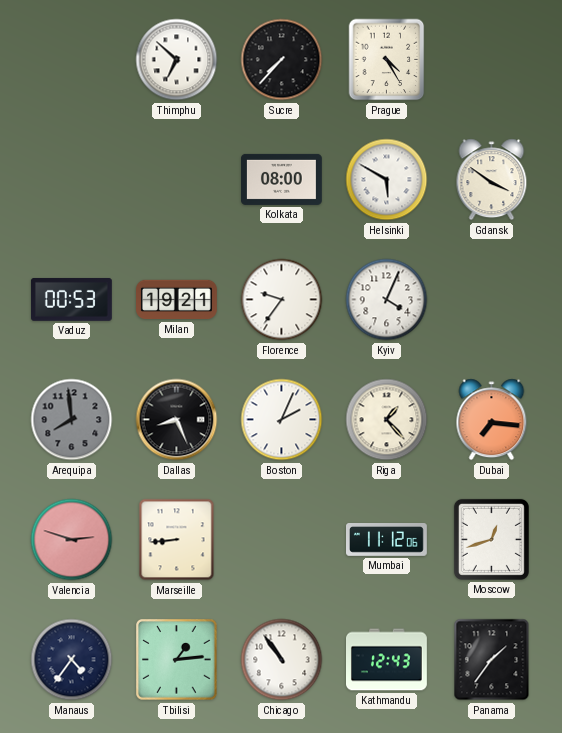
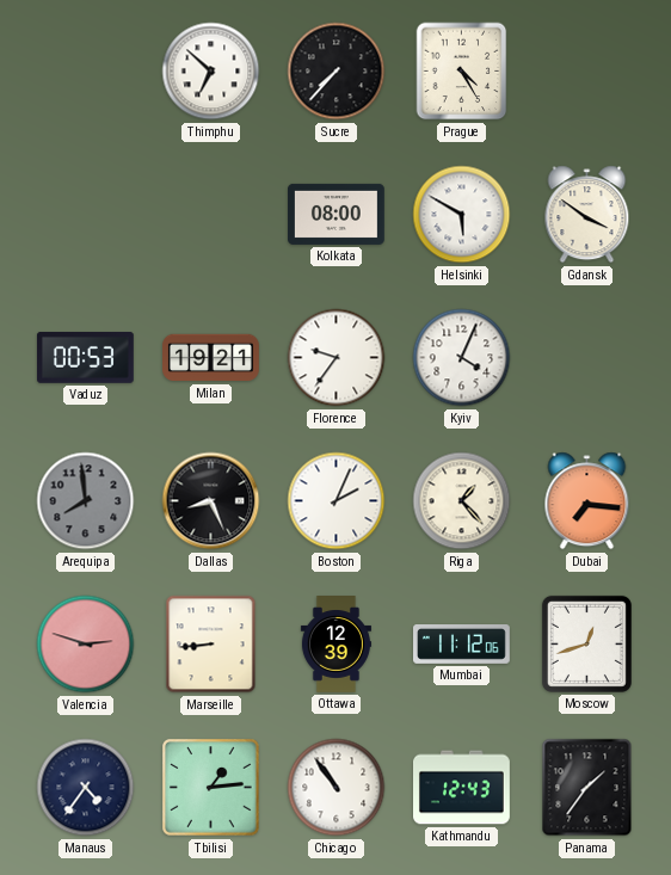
Ottawa: none -> 12:39
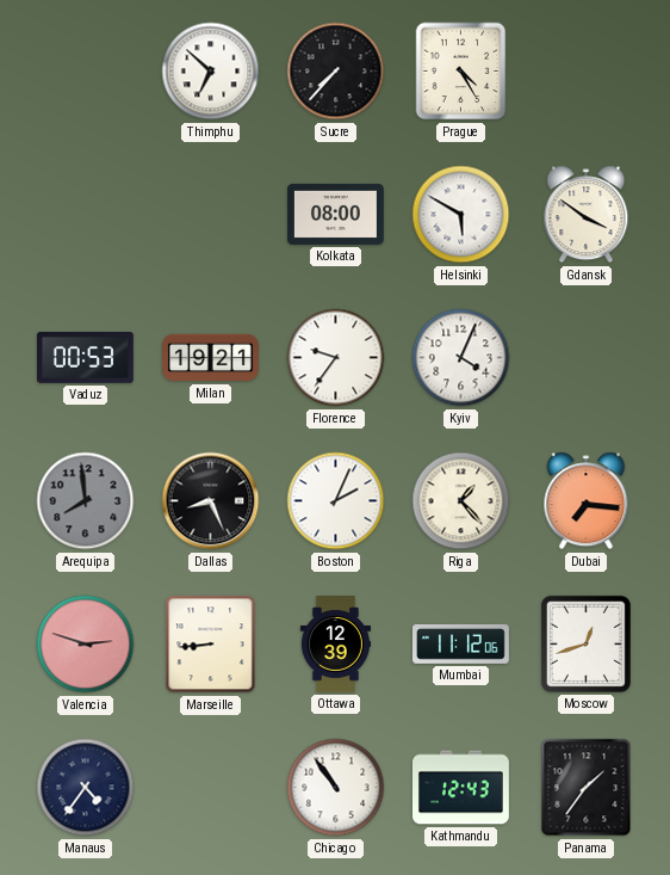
Tbilisi: 1:14 -> none
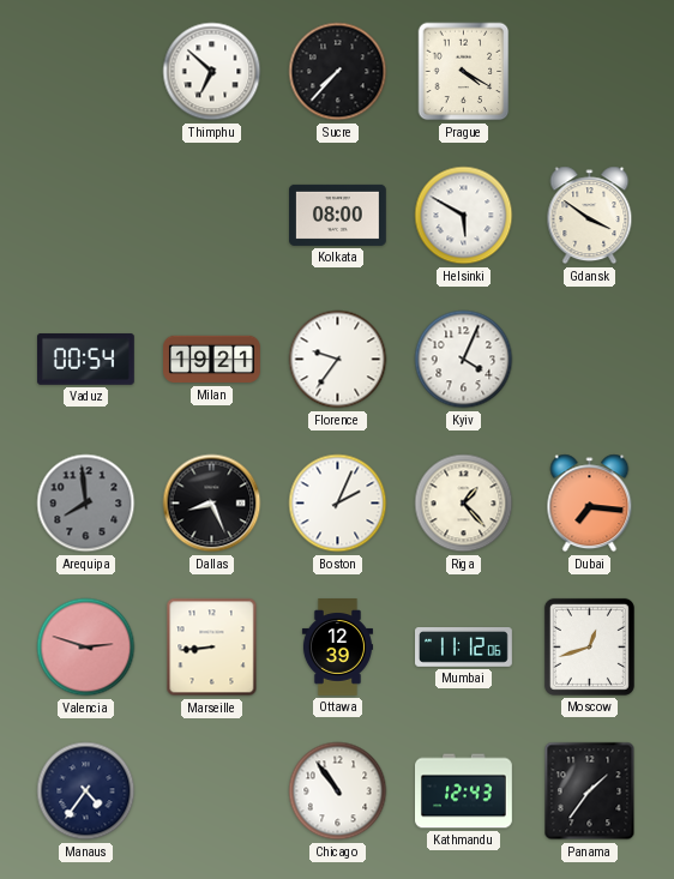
Prague: 4:25 -> 4:20
Vaduz: 00:53 -> 00:54
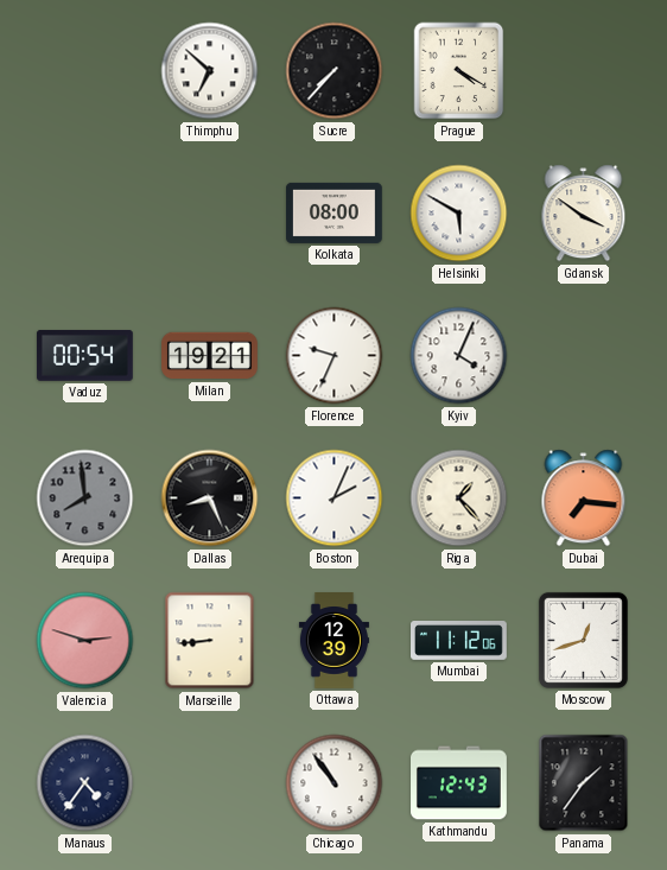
Florence: 9:36 -> 9:34
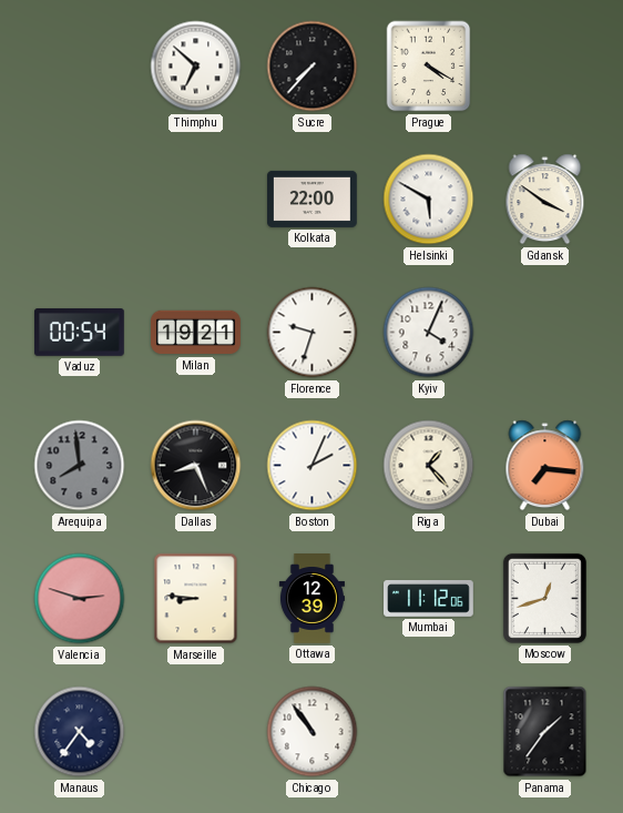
Kolkata: 08:00 -> 22:00
Florence: 9:34 -> 9:33
Marseille: 8:44 -> 8:46
Kathmandu: 12:43 -> none
